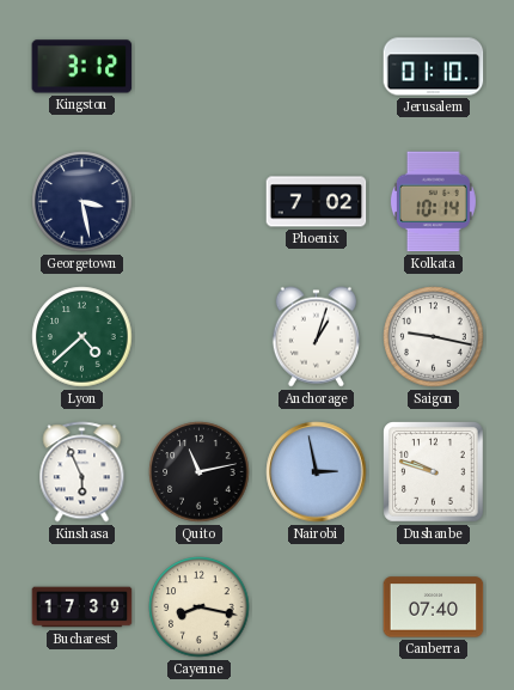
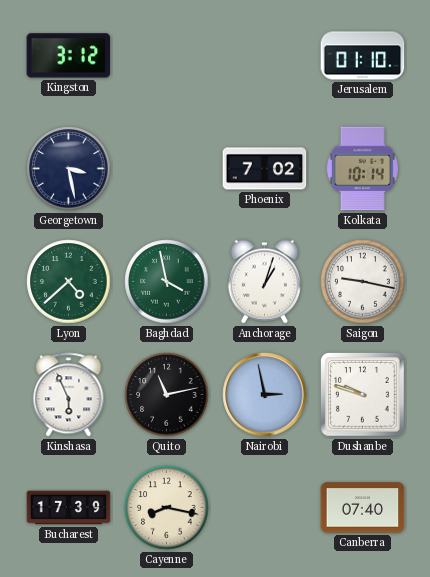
Baghdad: none -> 3:58
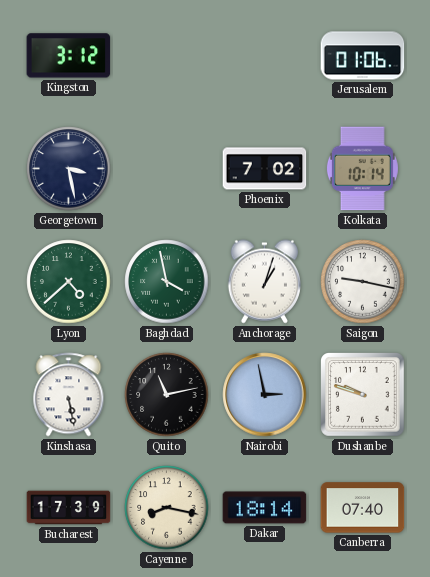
Jerusalem: 01:10 -> 01:06
Kinshasa: 5:56 -> 5:28
Dakar: none -> 18:14
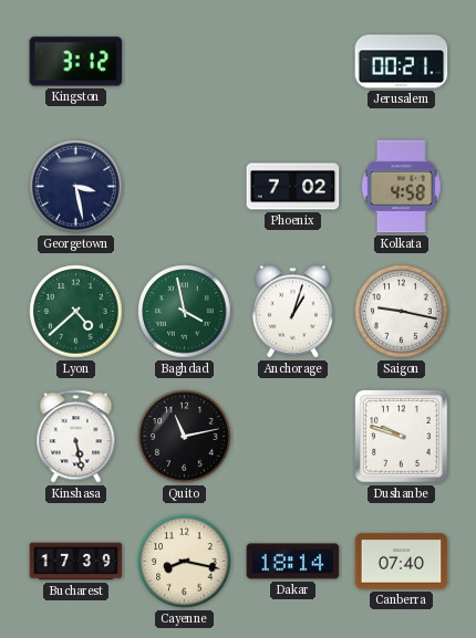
Jerusalem: 01:06 -> 00:21
Kolkata: 10:14 -> 4:58
Nairobi: 2:58 -> none
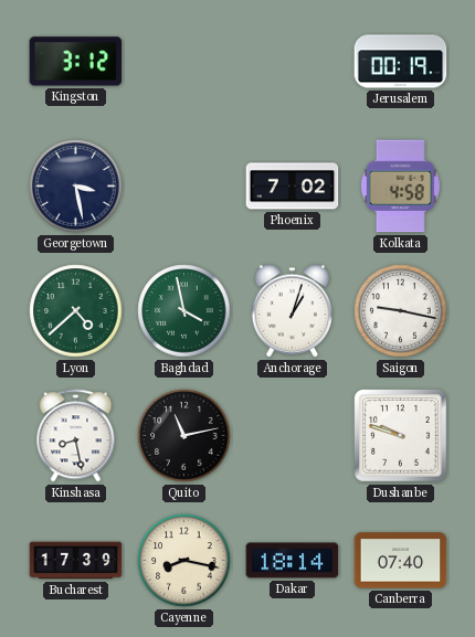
Jerusalem: 00:21 -> 00:19
Kinshasa: 5:28 -> 8:28
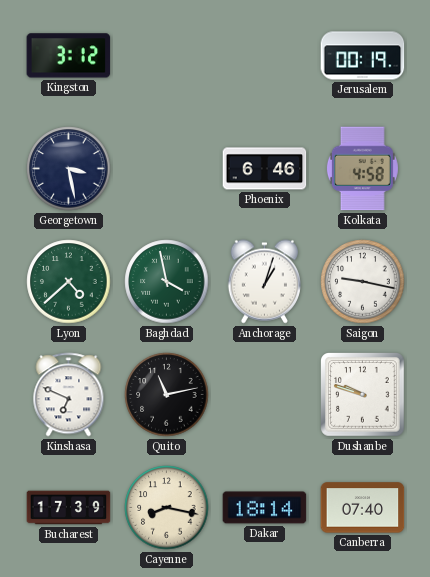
Phoenix: 7:02 -> 6:46
Kinshasa: 8:28 -> 6:49
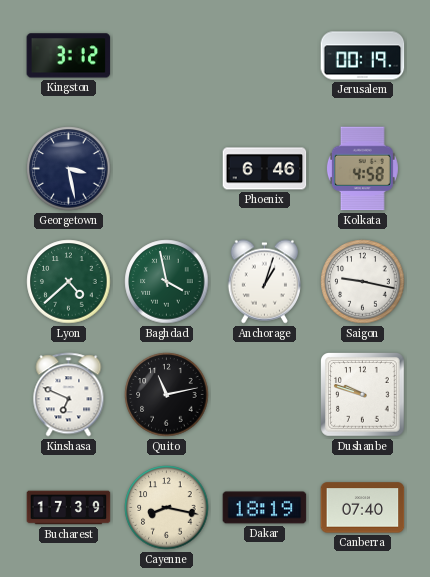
Dakar: 18:14 -> 18:19
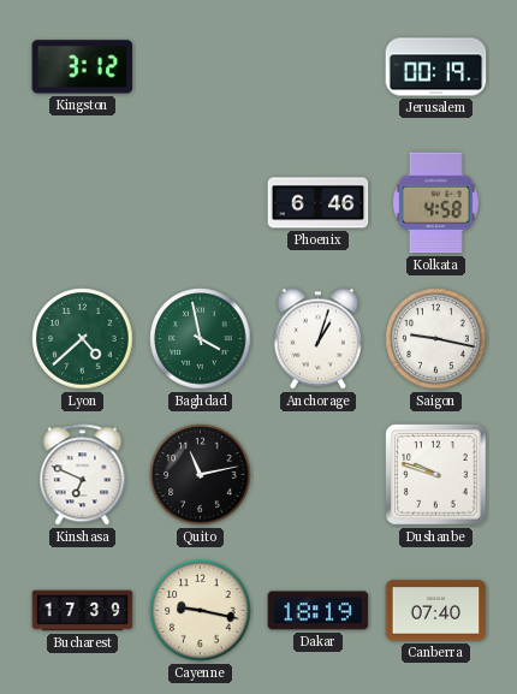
Georgetown: 3:28 -> none
Cayenne: 8:17 -> 9:17
